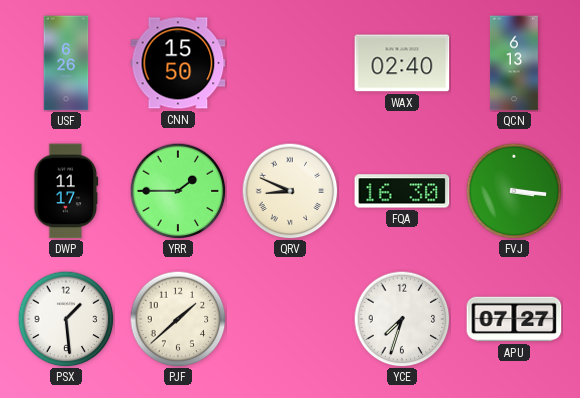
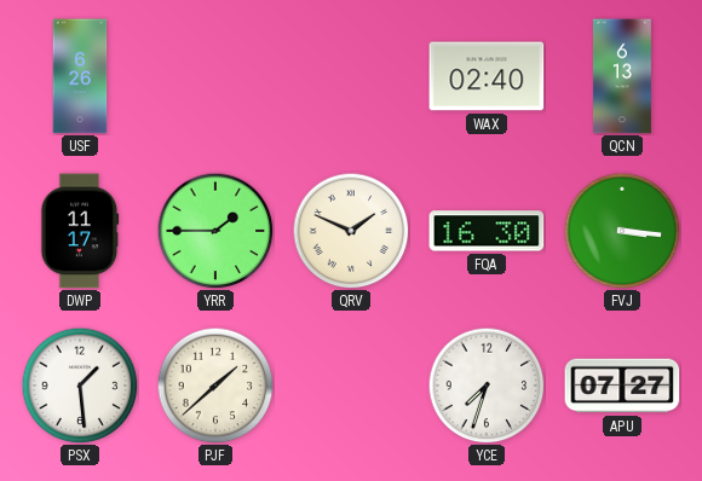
CNN: 15:50 -> none
QRV: 8:49 -> 1:49
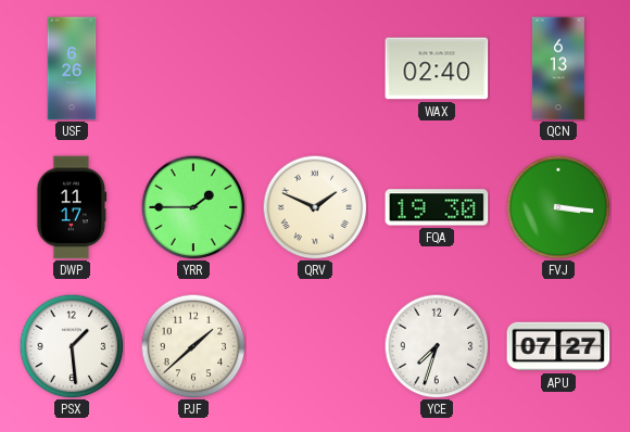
FQA: 16:30 -> 19:30
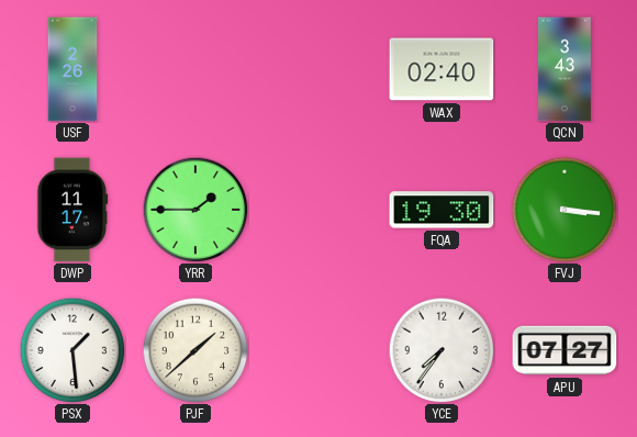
USF: 6:26 -> 2:26
QCN: 6:13 -> 3:43
QRV: 1:49 -> none
YCE: 7:33 -> 7:36
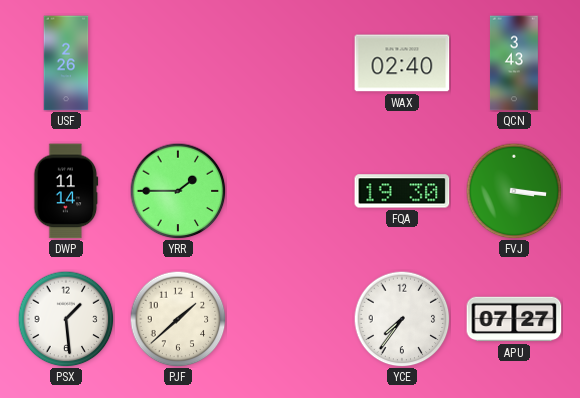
DWP: 11:17 -> 11:14
